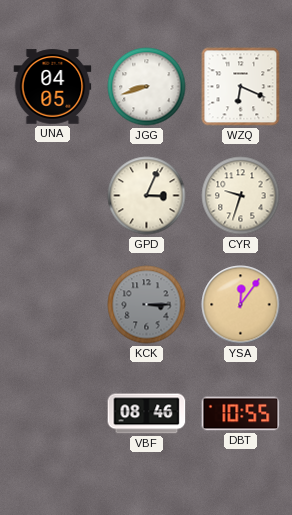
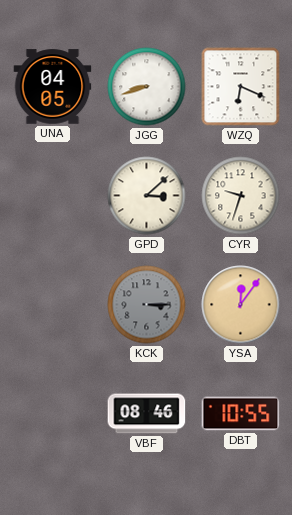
GPD: 3:04 -> 3:08
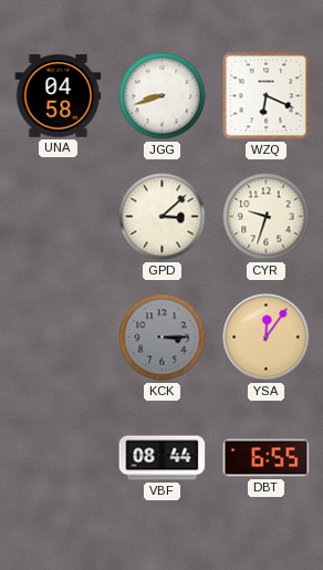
UNA: 04:05 -> 04:58
VBF: 08:46 -> 08:44
DBT: 10:55 -> 6:55
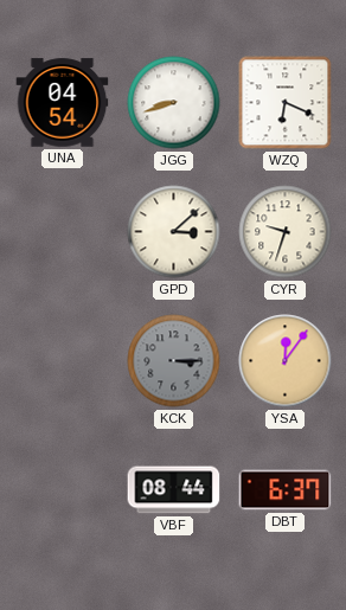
UNA: 04:58 -> 04:54
DBT: 6:55 -> 6:37
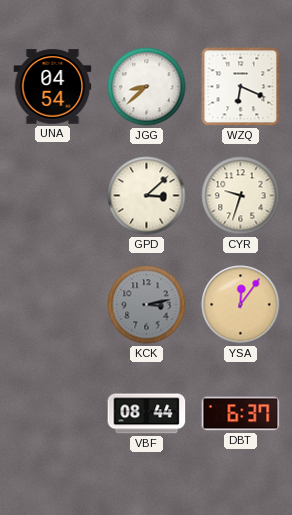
JGG: 8:42 -> 8:38
KCK: 3:15 -> 3:13
